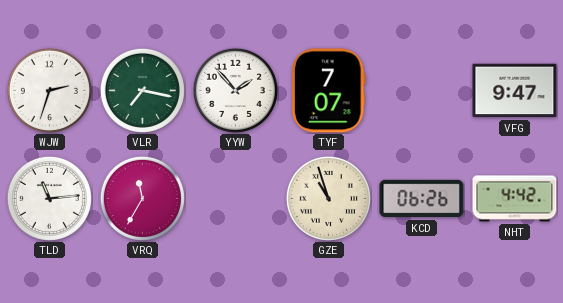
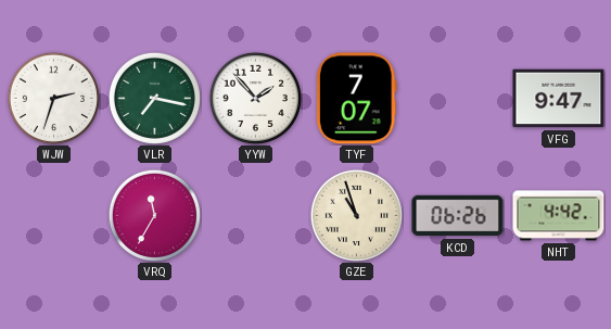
TLD: 11:14 -> none
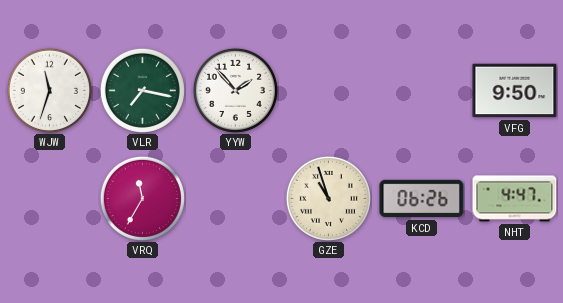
WJW: 2:33 -> 11:33
TYF: 7:07 -> none
VFG: 9:47 -> 9:50
NHT: 4:42 -> 4:47
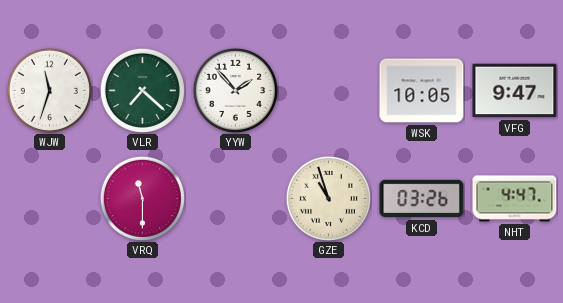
VLR: 7:17 -> 7:22
WSK: none -> 10:05
VFG: 9:50 -> 9:47
VRQ: 11:35 -> 11:30
KCD: 06:26 -> 03:26
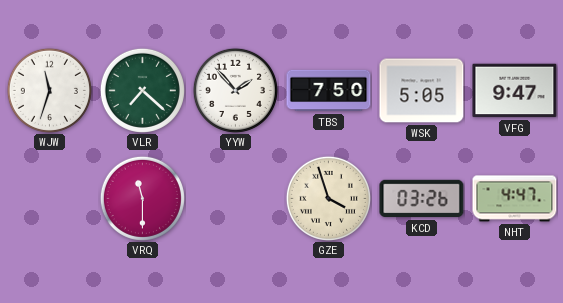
TBS: none -> 7:50
WSK: 10:05 -> 5:05
GZE: 10:57 -> 3:57
